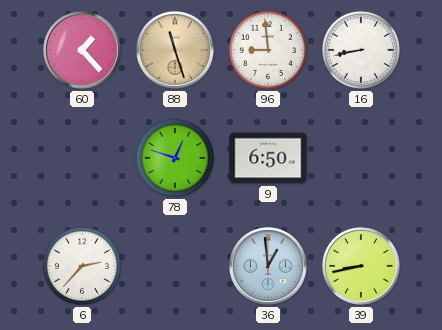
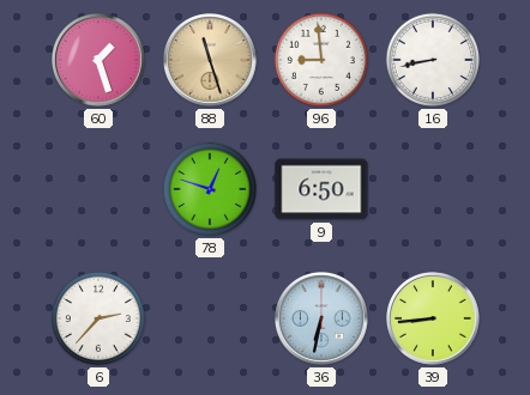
60: 1:23 -> 1:27
36: 12:59 -> 6:32
39: 8:43 -> 8:44
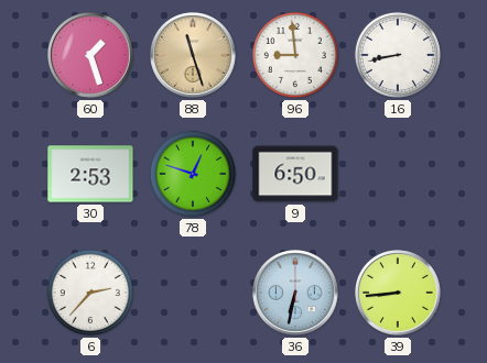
30: none -> 2:53
